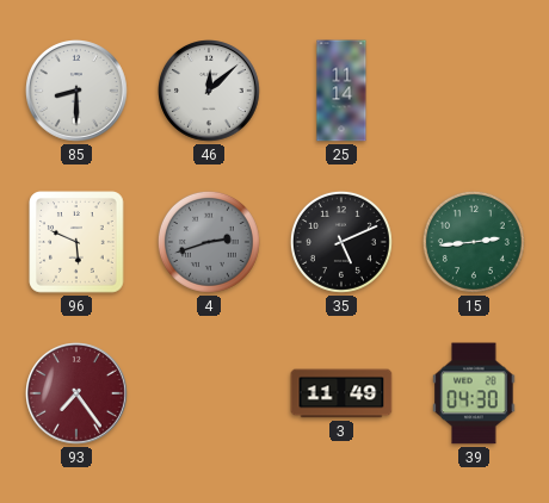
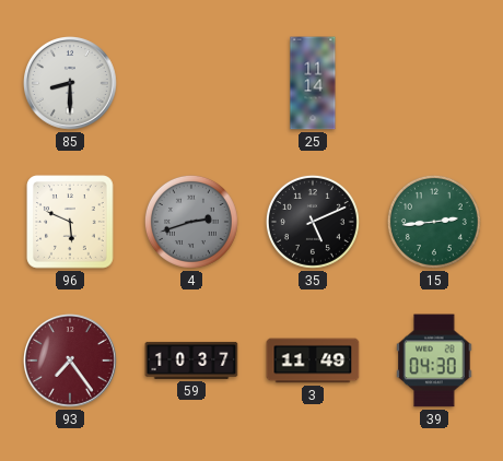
46: 12:08 -> none
59: none -> 10:37
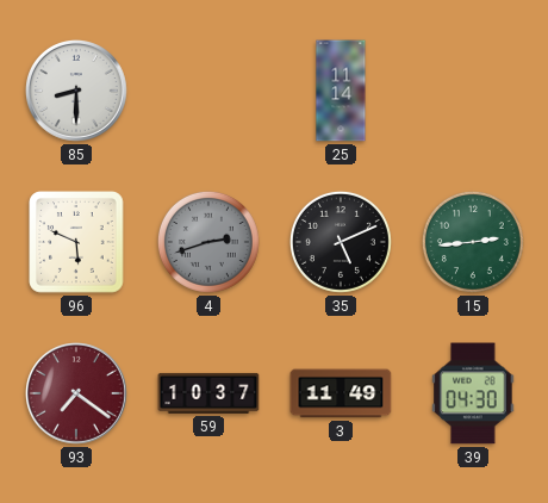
93: 7:24 -> 7:21
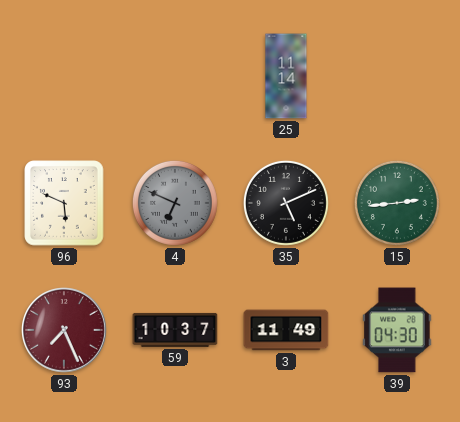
85: 8:30 -> none
4: 2:42 -> 6:49
93: 7:21 -> 7:26
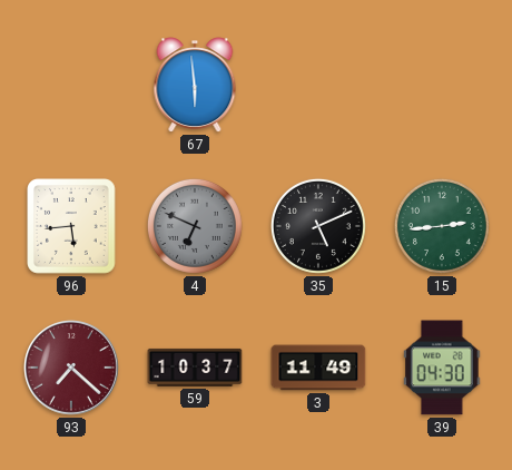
67: none -> 5:59
25: 11:14 -> none
96: 5:49 -> 5:44
93: 7:26 -> 7:22
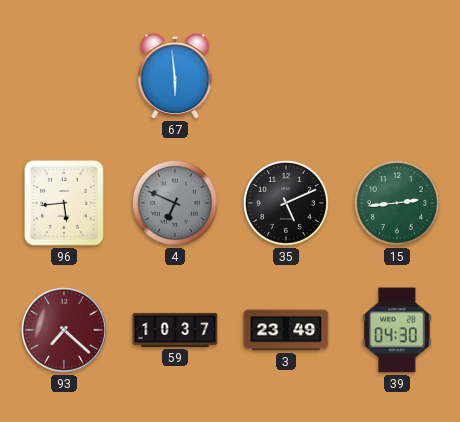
3: 11:49 -> 23:49
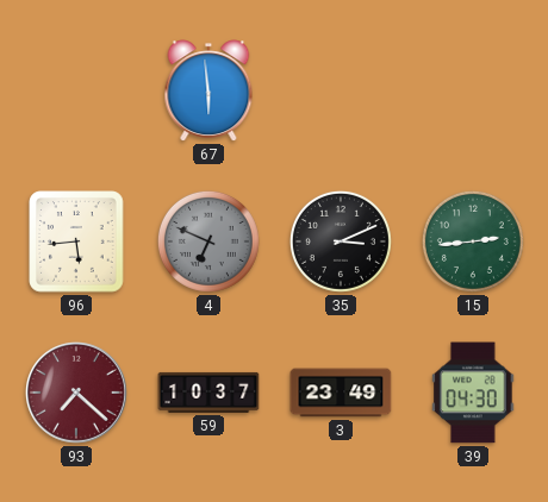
35: 5:11 -> 3:11
